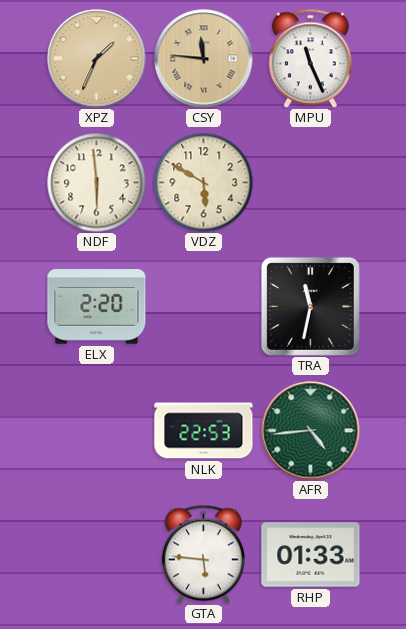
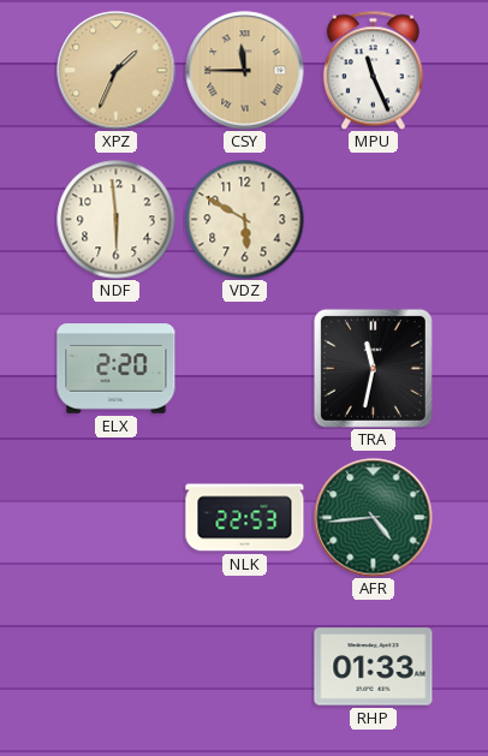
CSY: 11:46 -> 11:45
GTA: 5:46 -> none
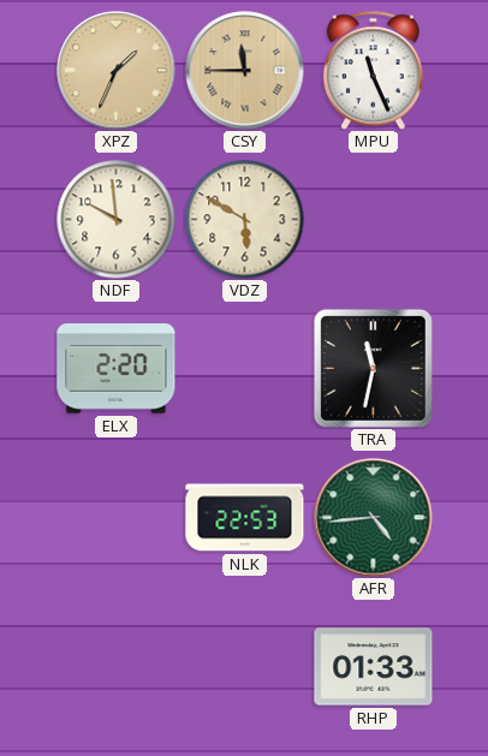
NDF: 5:59 -> 9:59
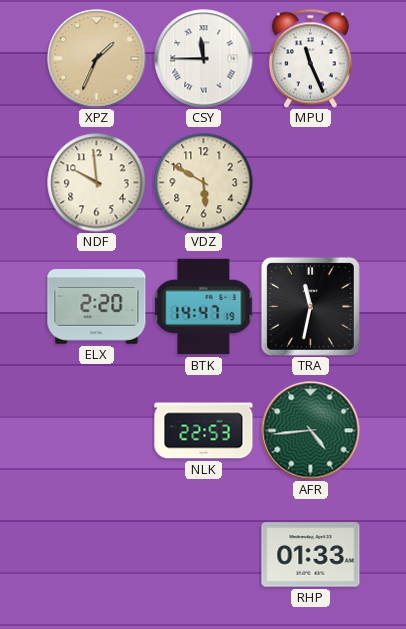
CSY dial: champagne -> white
BTK: none -> 14:47
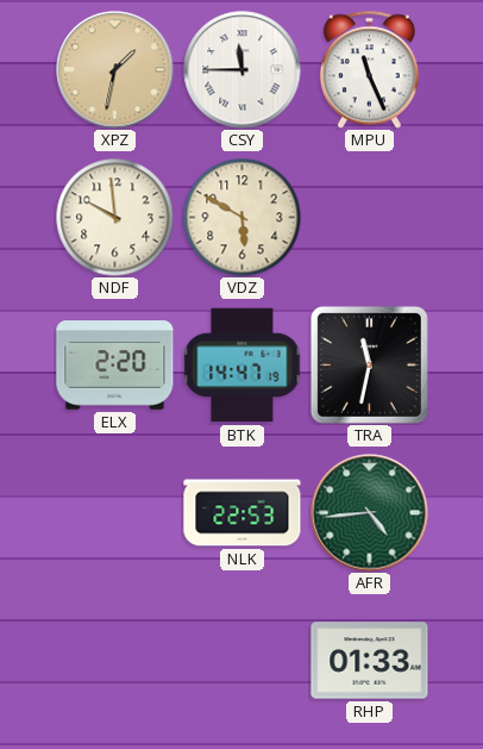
XPZ: 1:34 -> 1:32
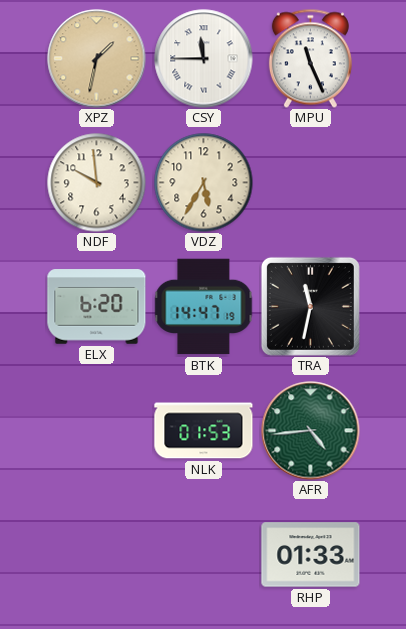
VDZ: 5:50 -> 5:35
ELX: 2:20 -> 6:20
NLK: 22:53 -> 01:53
